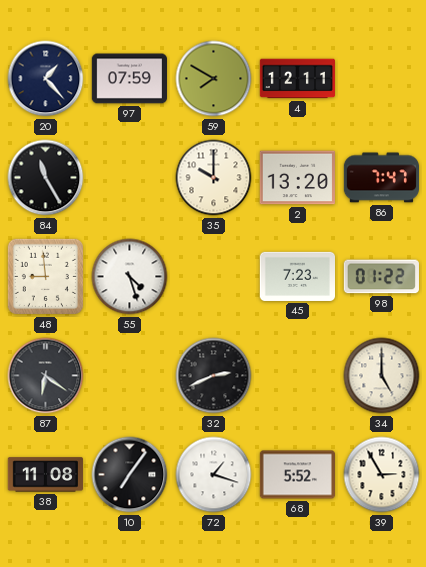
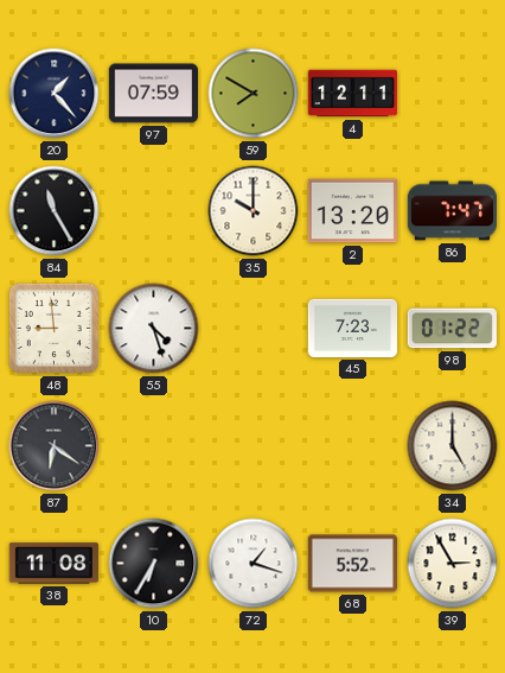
32: 2:41 -> none
10: 7:06 -> 6:35
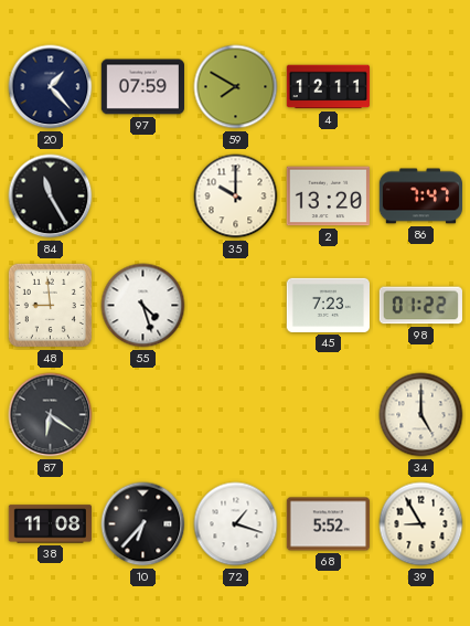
10: 6:35 -> 6:37
39: 2:55 -> 8:55
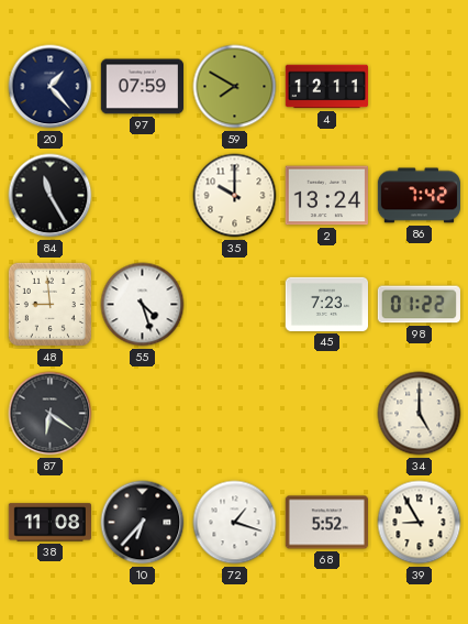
2: 13:20 -> 13:24
86: 7:47 -> 7:42
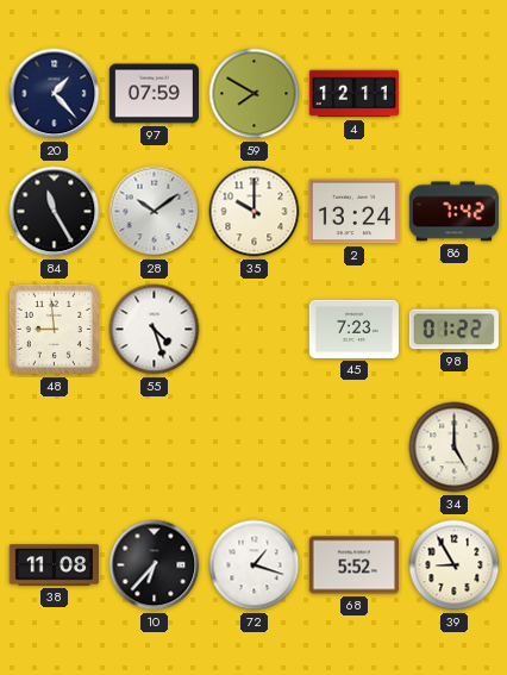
28: none -> 10:09
87: 6:21 -> none
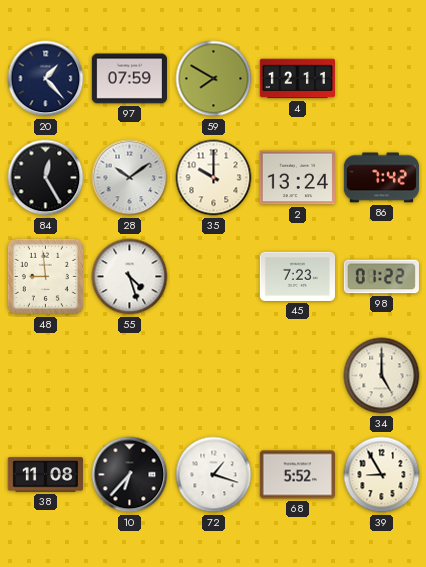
84: 11:25 -> 12:25
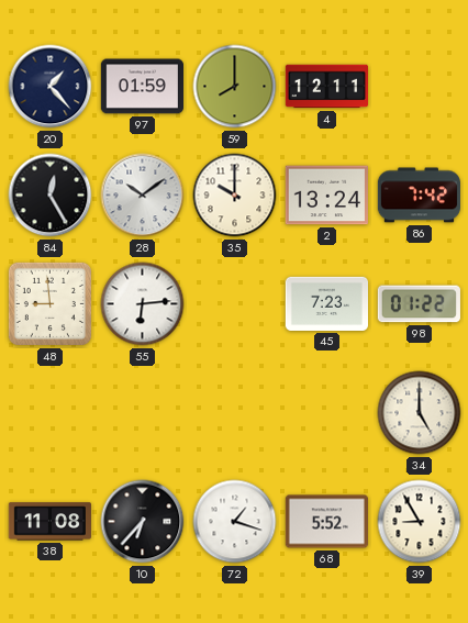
97: 07:59 -> 01:59
59: 7:50 -> 8:00
55: 4:27 -> 6:14
